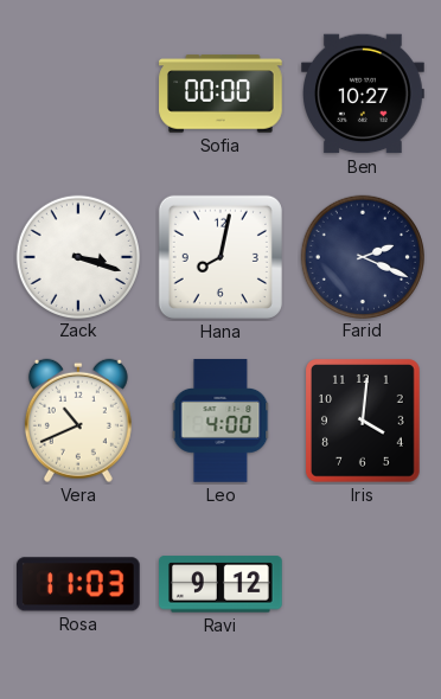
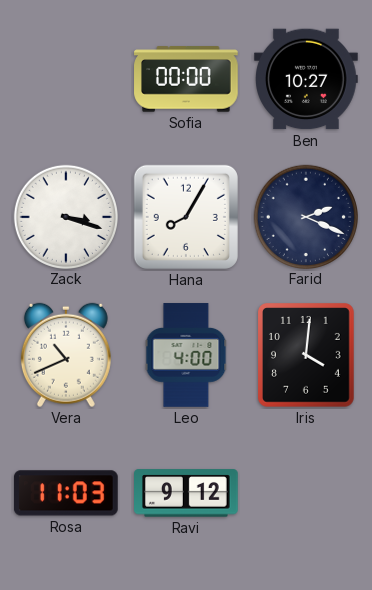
Hana: 8:02 -> 8:05
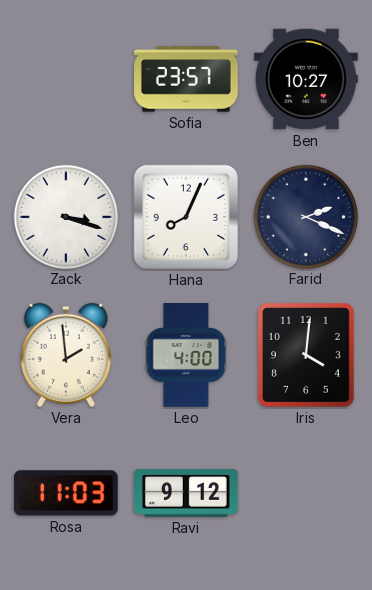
Sofia: 00:00 -> 23:57
Hana: 8:05 -> 8:04
Vera: 10:41 -> 1:59
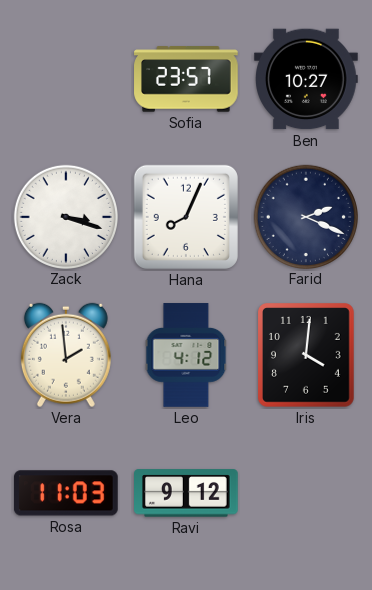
Leo: 4:00 -> 4:12
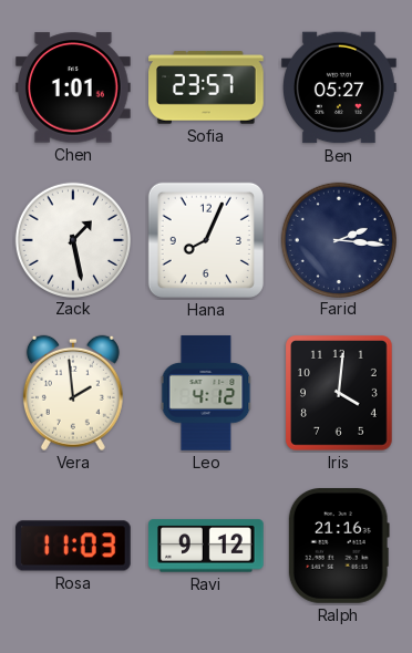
Chen: none -> 1:01
Ben: 10:27 -> 05:27
Zack: 3:18 -> 1:28
Farid: 2:19 -> 2:16
Ralph: none -> 21:16
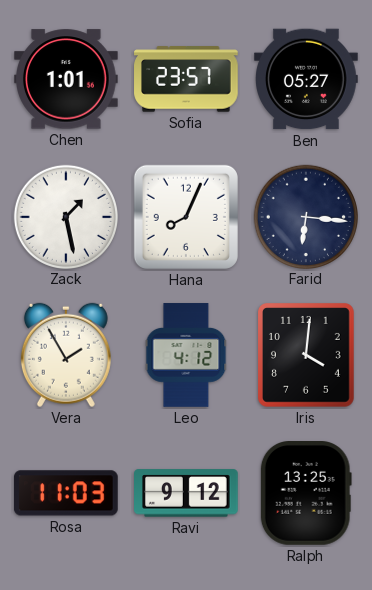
Farid: 2:16 -> 6:16
Vera: 1:59 -> 1:55
Ralph: 21:16 -> 13:25
